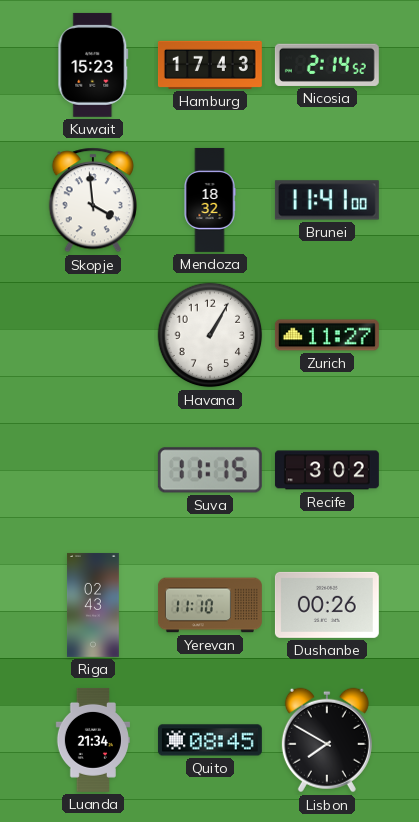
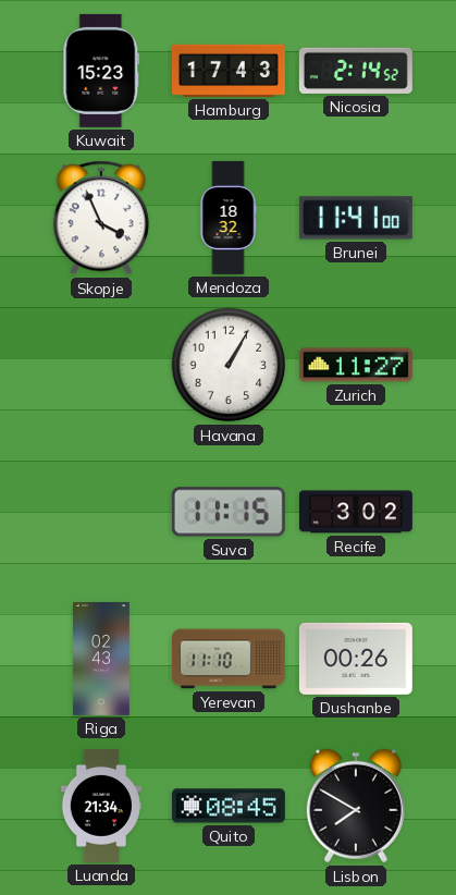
Skopje: 3:59 -> 3:56
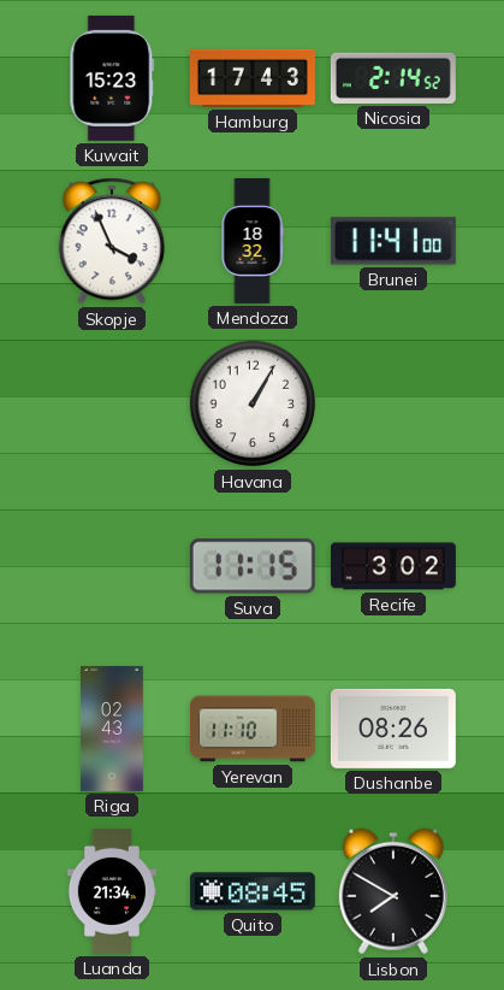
Zurich: 11:27 -> none
Dushanbe: 00:26 -> 08:26
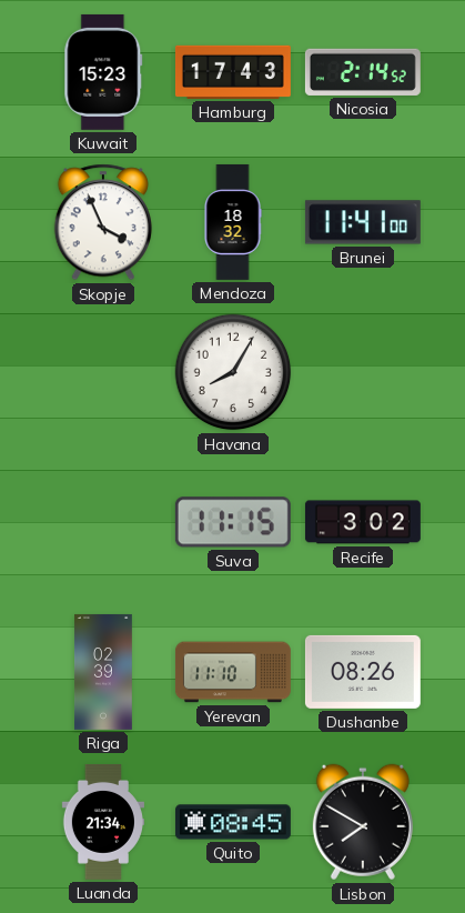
Havana: 1:05 -> 8:05
Riga: 02:43 -> 02:39
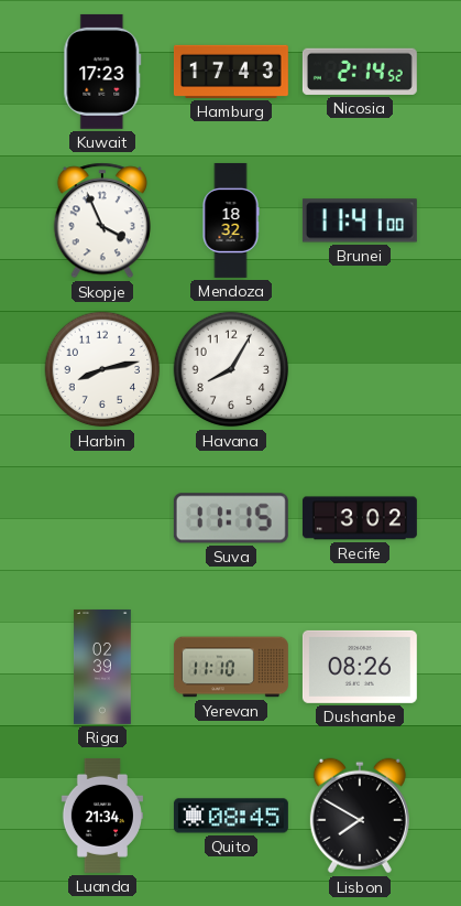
Kuwait: 15:23 -> 17:23
Harbin: none -> 8:13
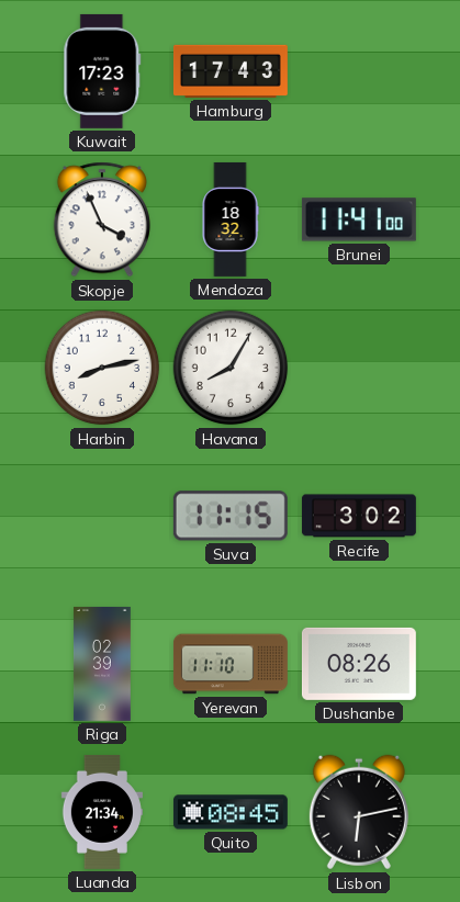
Nicosia: 2:14 -> none
Lisbon: 7:50 -> 6:13
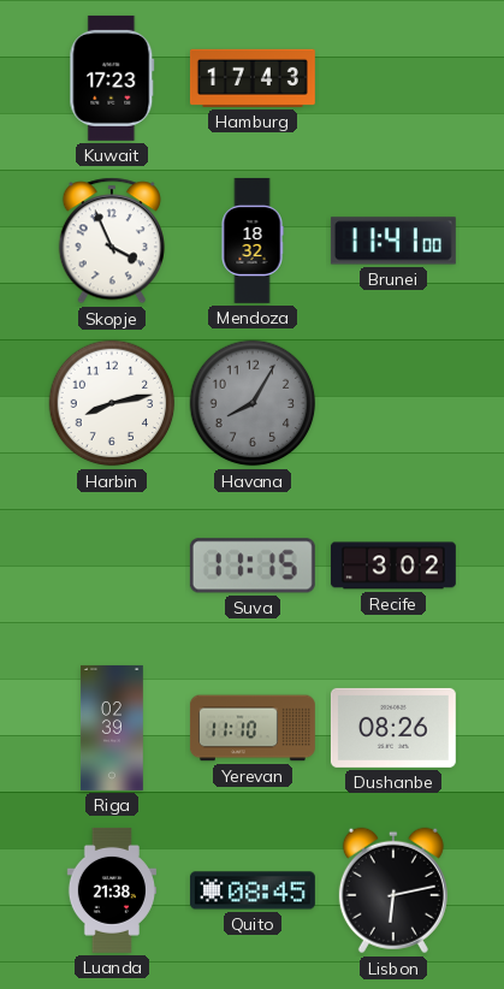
Havana dial: white -> grey
Luanda: 21:34 -> 21:38
